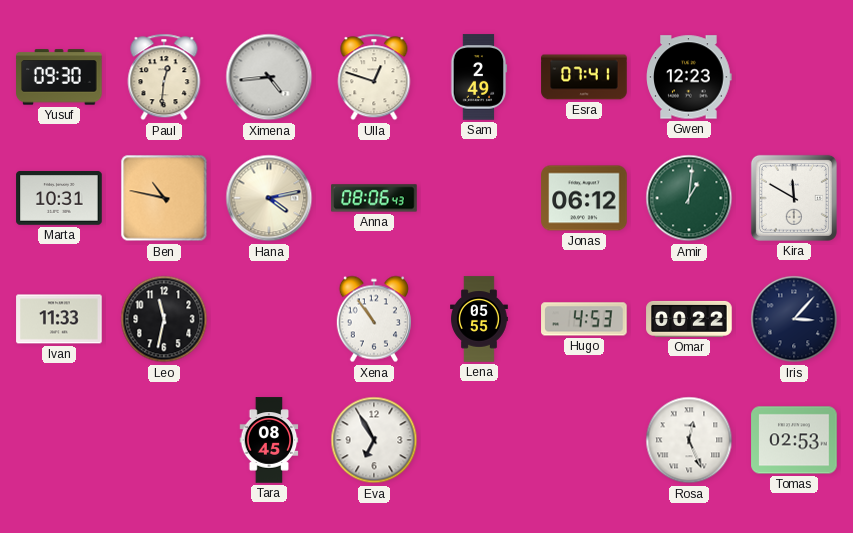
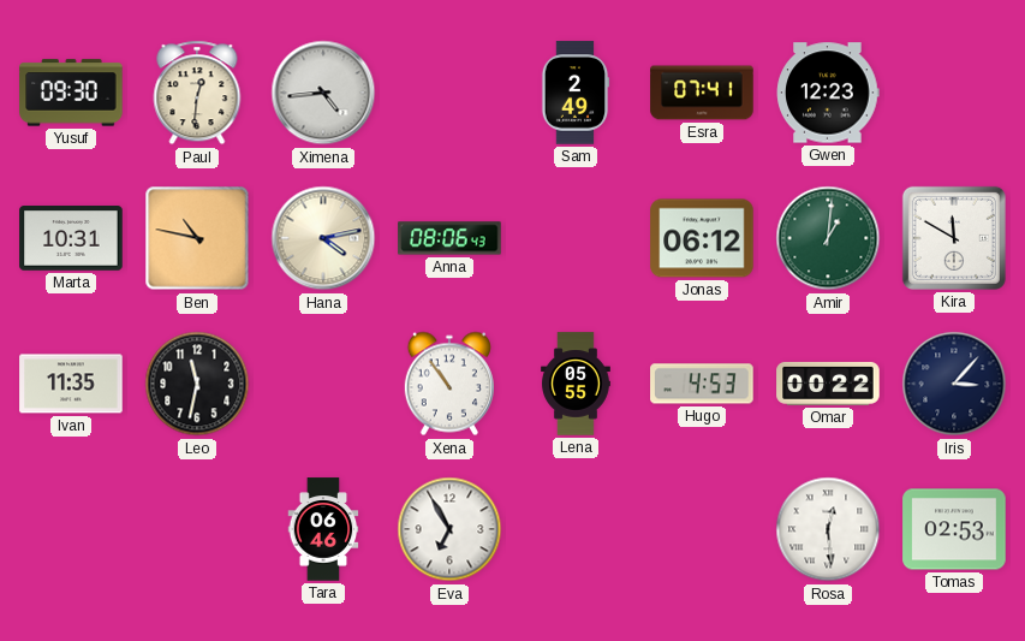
Ulla: 12:48 -> none
Ivan: 11:33 -> 11:35
Tara: 08:45 -> 06:46
Rosa: 12:26 -> 12:29
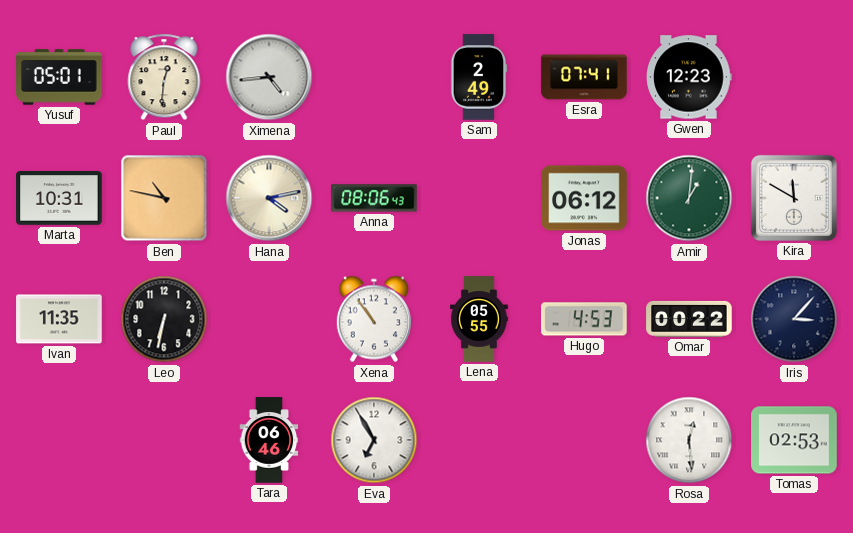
Yusuf: 09:30 -> 05:01
Leo: 11:32 -> 6:32
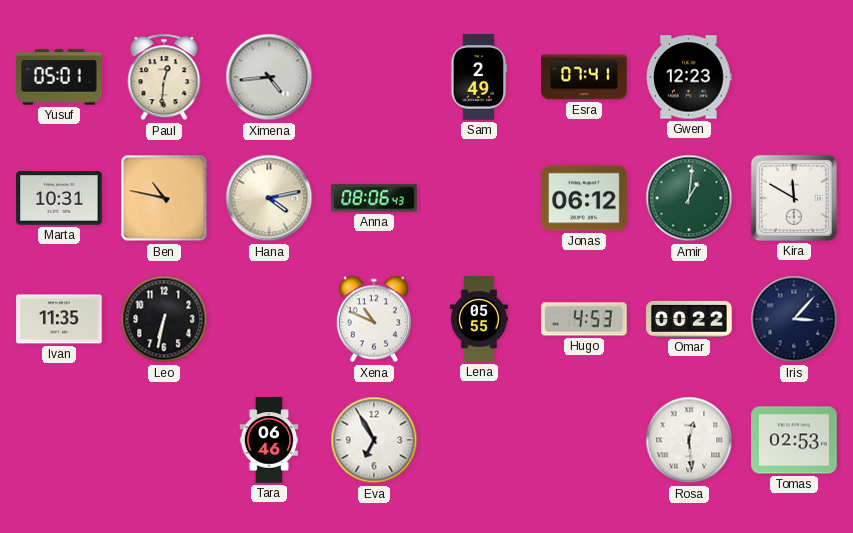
Xena: 10:54 -> 10:49
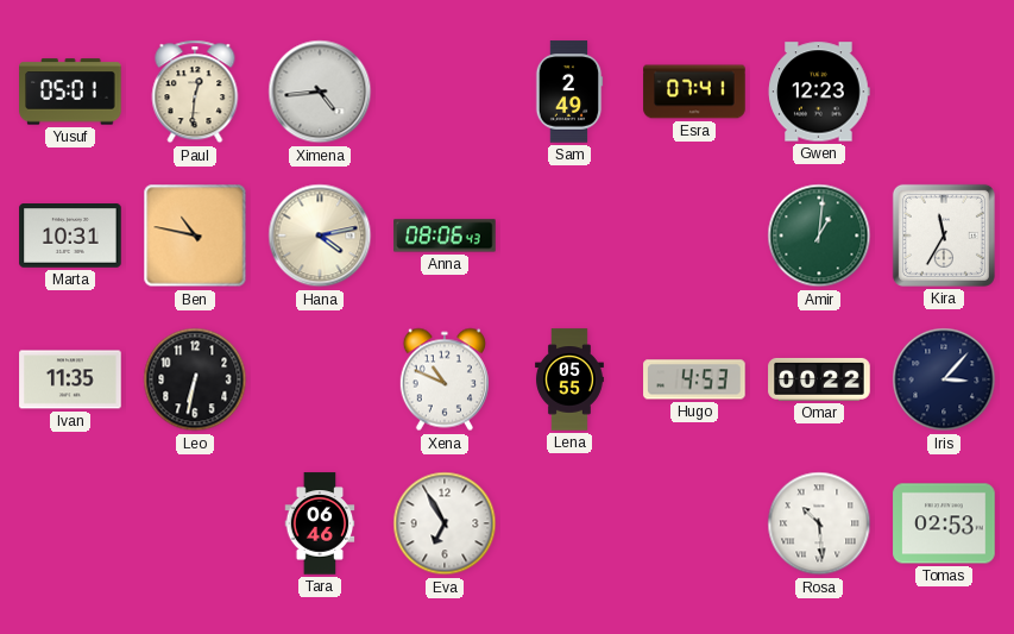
Jonas: 06:12 -> none
Kira: 11:50 -> 11:35
Rosa: 12:29 -> 10:29
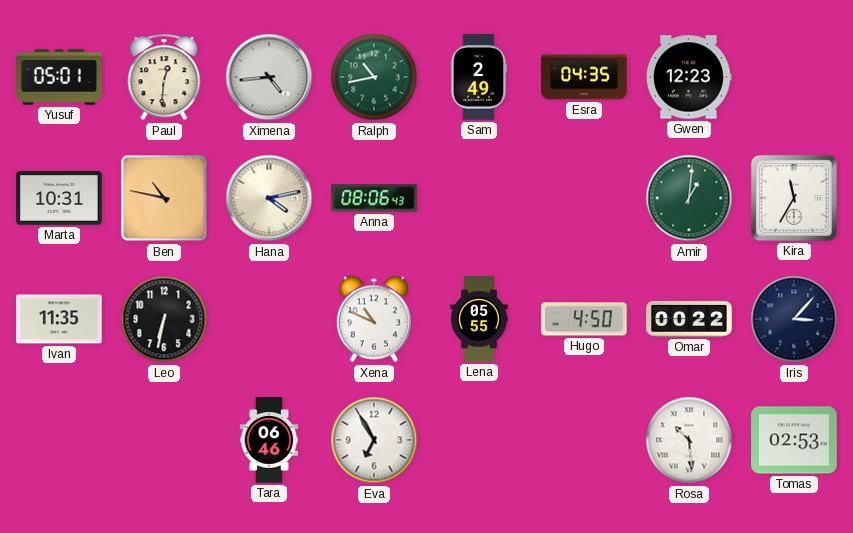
Ralph: none -> 10:43
Esra: 07:41 -> 04:35
Hugo: 4:53 -> 4:50
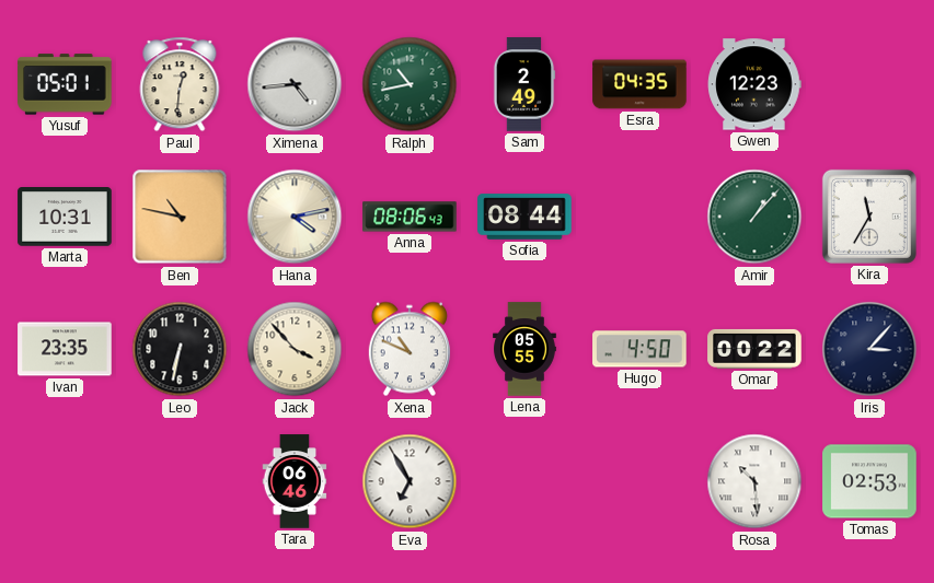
Sofia: none -> 08:44
Amir: 1:01 -> 1:07
Ivan: 11:35 -> 23:35
Jack: none -> 3:53
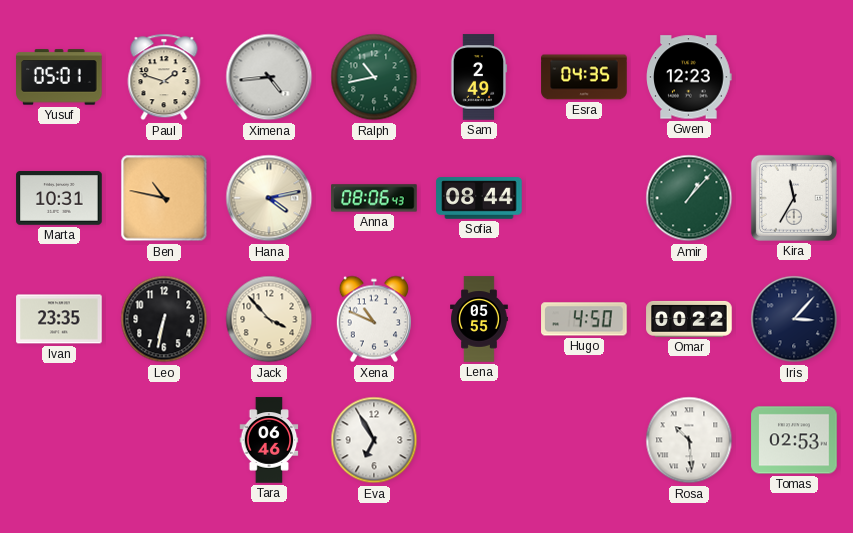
Paul: 12:31 -> 1:48
